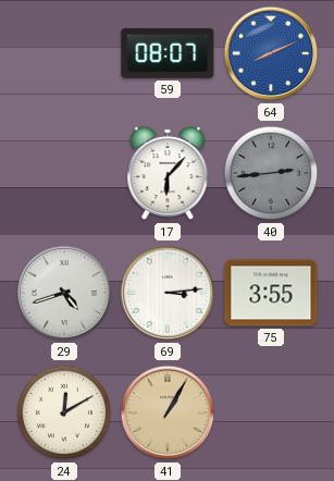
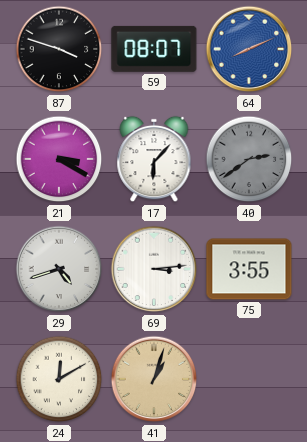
87: none -> 3:48
21: none -> 3:20
40: 2:44 -> 2:39
41: 1:05 -> 1:03
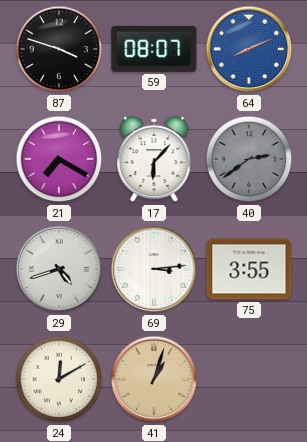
21: 3:20 -> 7:20
